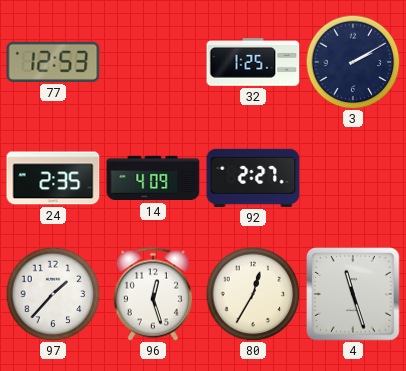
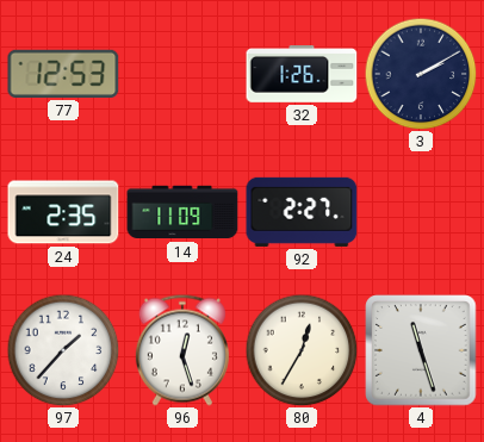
32: 1:25 -> 1:26
14: 4:09 -> 11:09
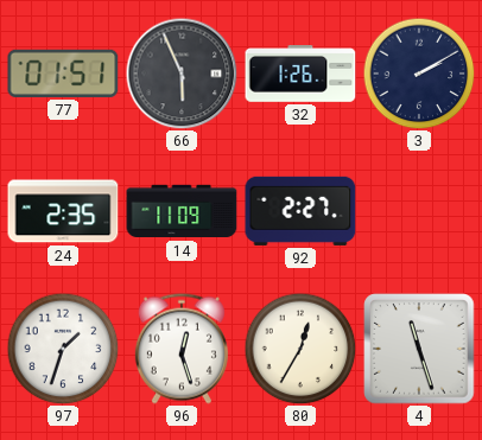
77: 12:53 -> 01:51
66: none -> 5:56
97: 1:37 -> 1:33
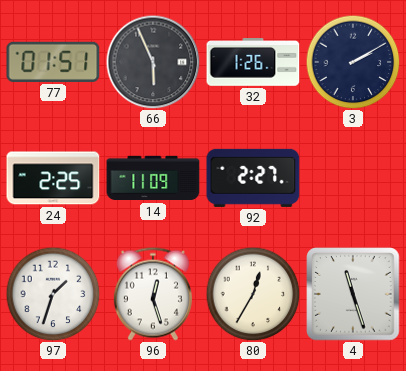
24: 2:35 -> 2:25
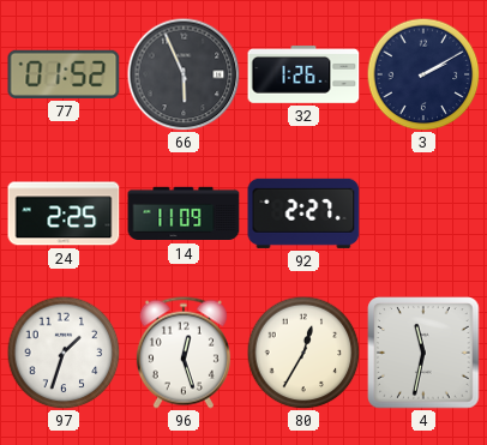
77: 01:51 -> 01:52
4: 11:27 -> 11:32
